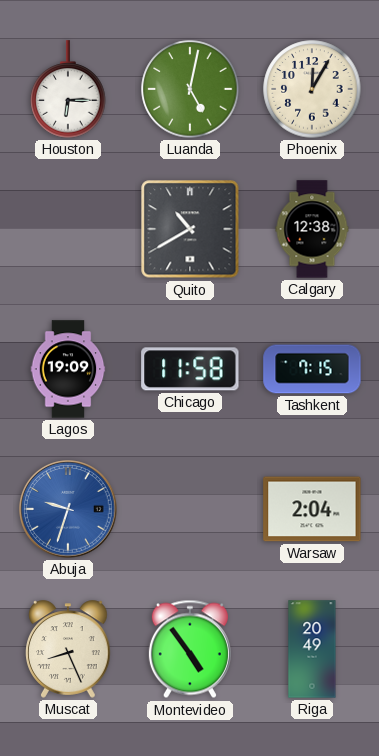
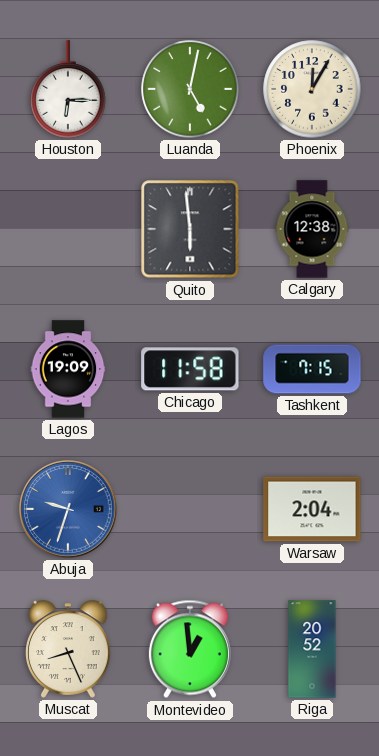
Quito: 10:40 -> 5:59
Montevideo: 4:54 -> 12:59
Riga: 20:49 -> 20:52
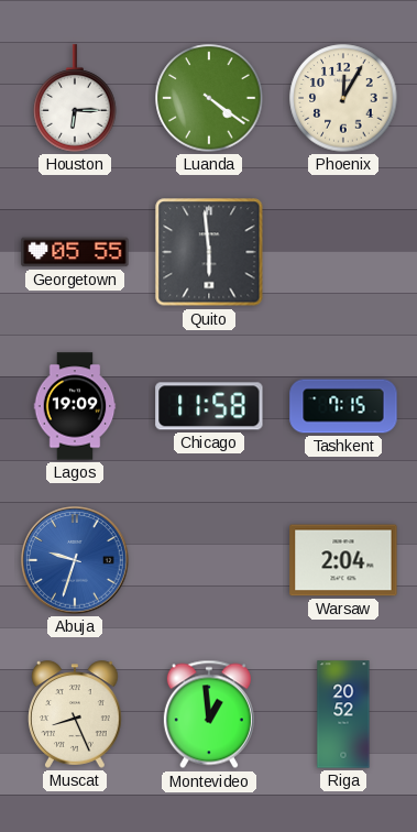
Luanda: 5:02 -> 4:21
Georgetown: none -> 05:55
Calgary: 12:38 -> none
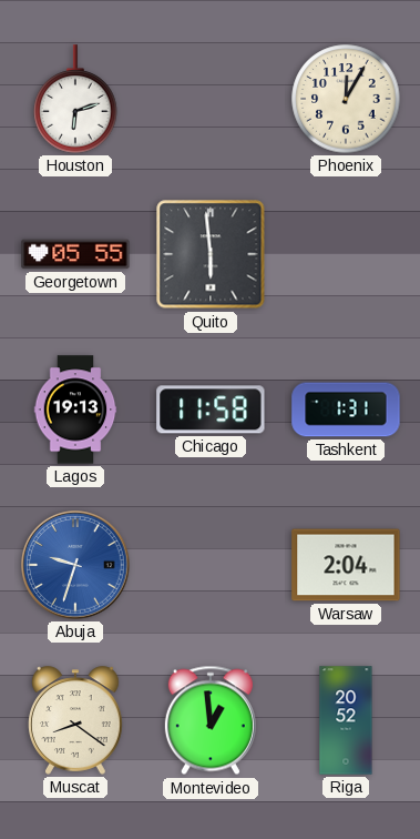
Houston: 6:15 -> 6:12
Luanda: 4:21 -> none
Lagos: 19:09 -> 19:13
Tashkent: 7:15 -> 1:31
Muscat: 8:26 -> 8:21
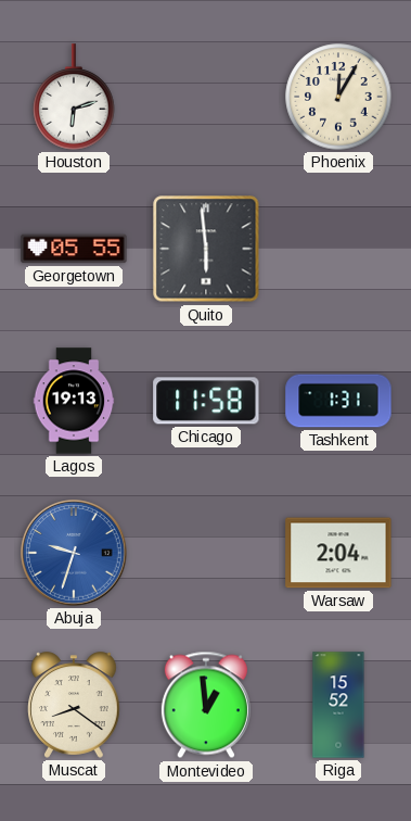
Riga: 20:52 -> 15:52
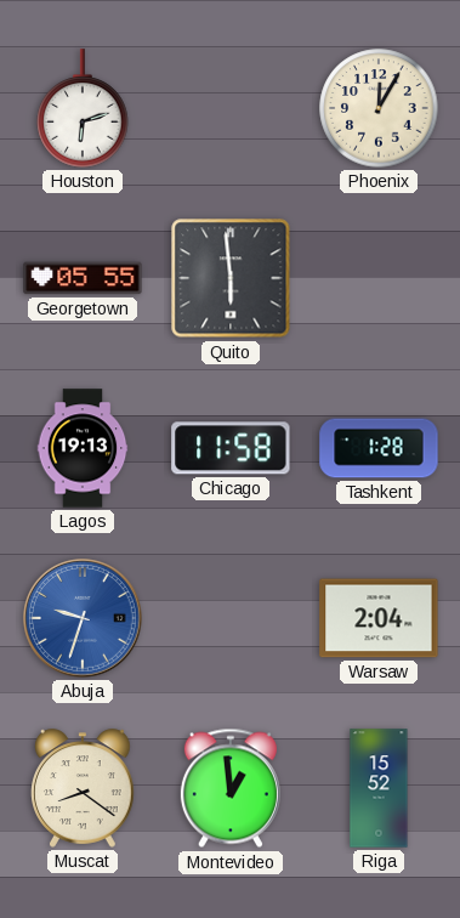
Tashkent: 1:31 -> 1:28
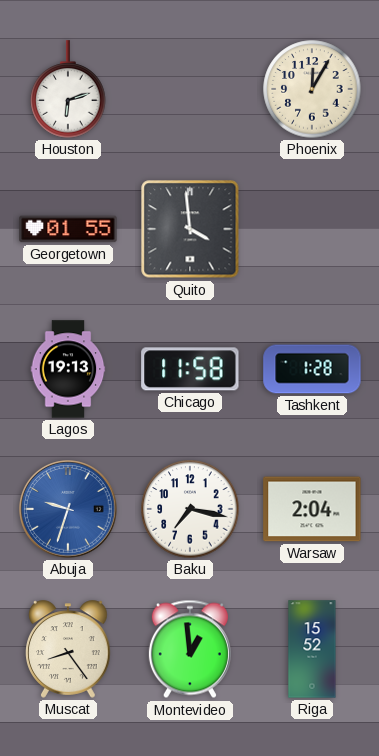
Georgetown: 05:55 -> 01:55
Quito: 5:59 -> 3:59
Baku: none -> 7:17
Muscat: 8:21 -> 8:24
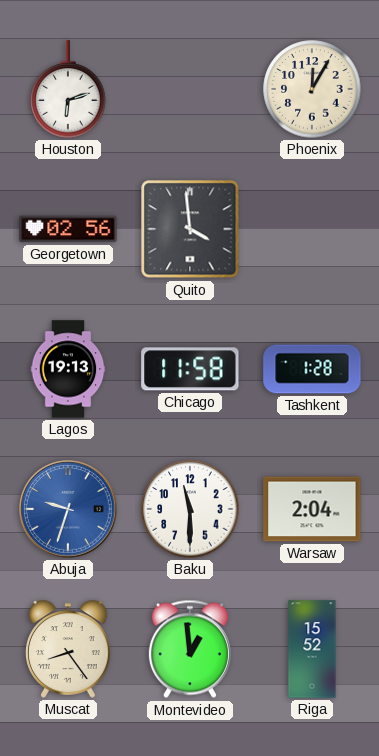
Georgetown: 01:55 -> 02:56
Baku: 7:17 -> 11:30
